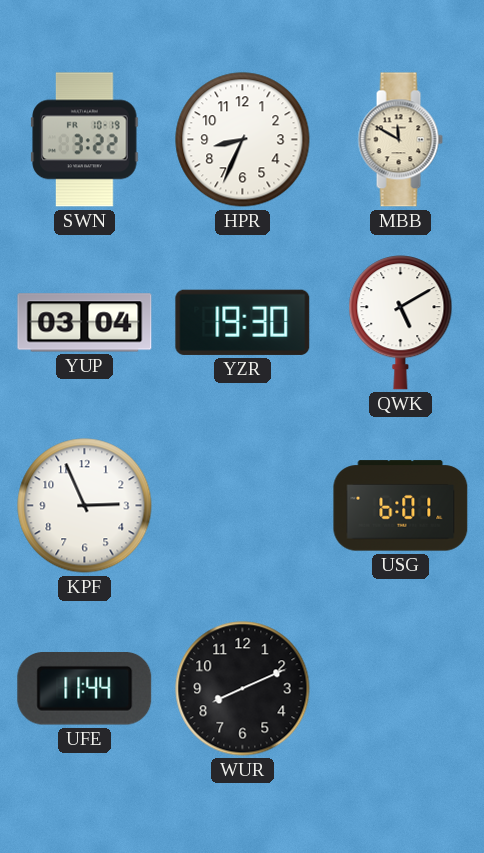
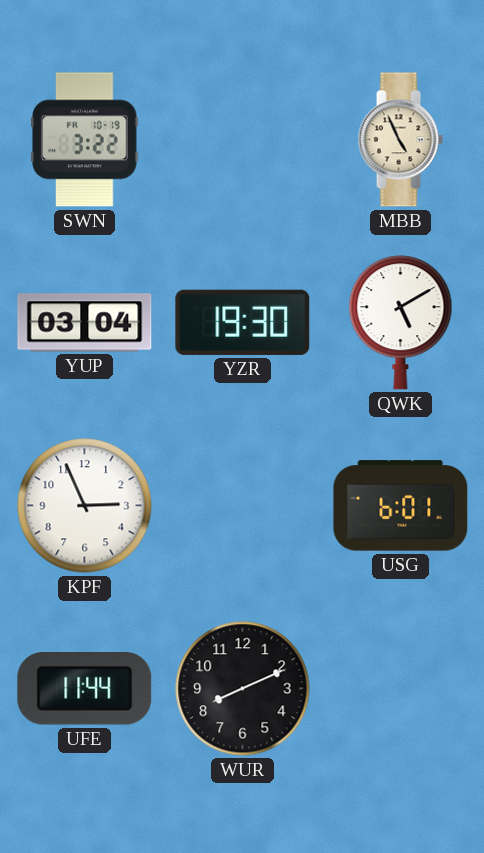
HPR: 8:34 -> none
MBB: 11:50 -> 4:56
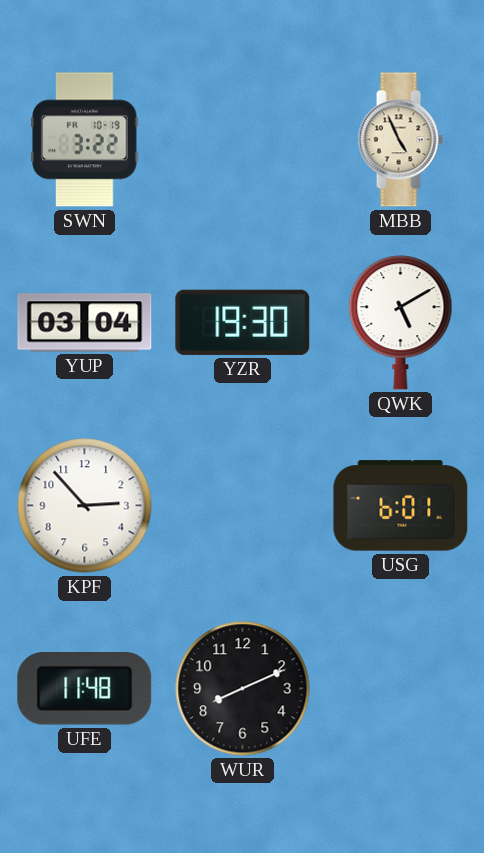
KPF: 2:56 -> 2:53
UFE: 11:44 -> 11:48
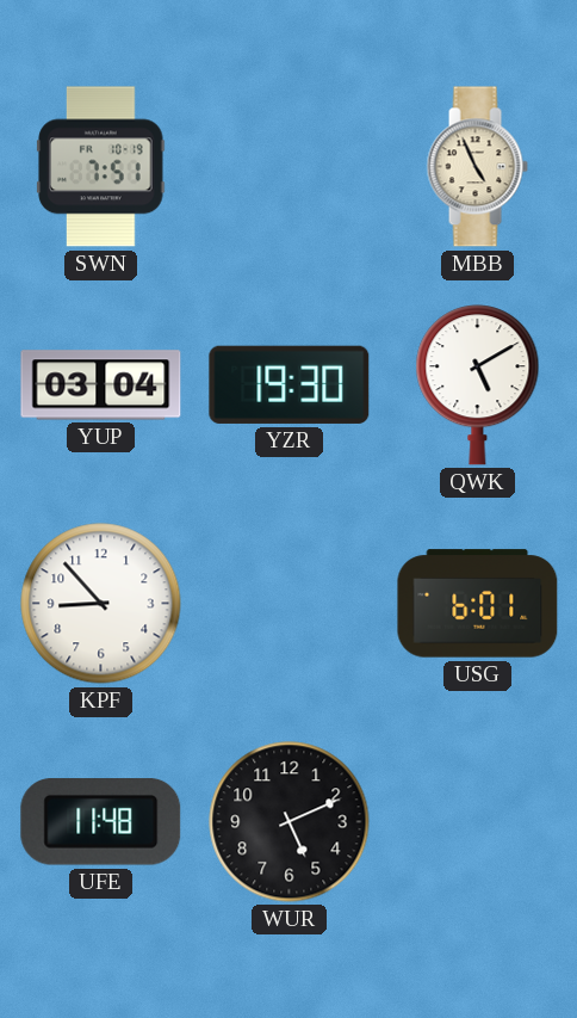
SWN: 3:22 -> 7:51
KPF: 2:53 -> 8:53
WUR: 8:11 -> 5:11
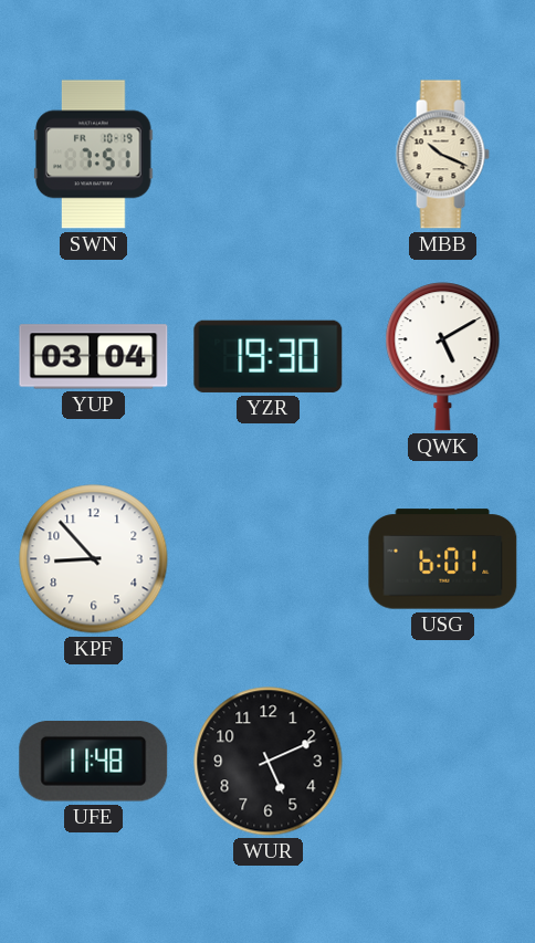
MBB: 4:56 -> 10:19
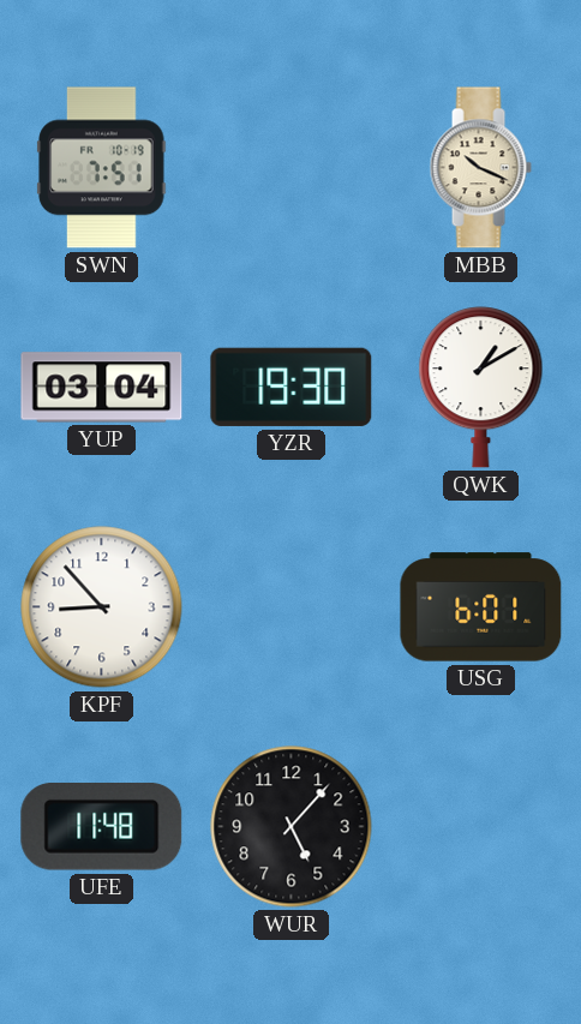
QWK: 5:10 -> 1:10
WUR: 5:11 -> 5:07
